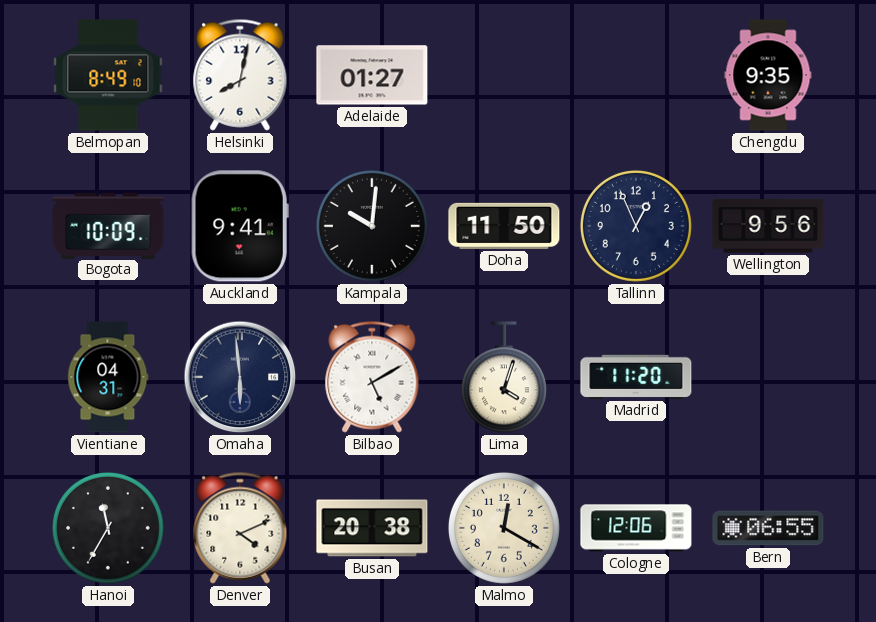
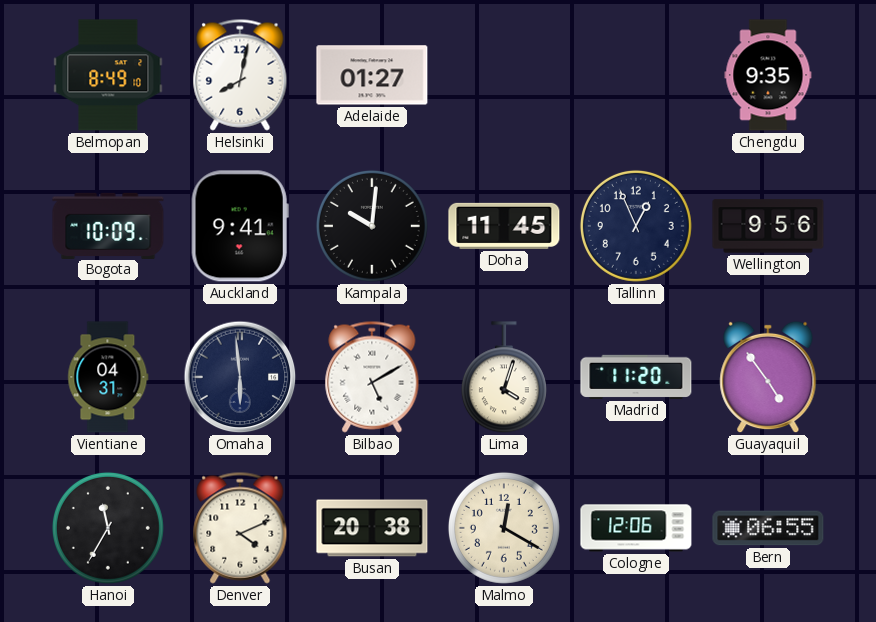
Doha: 11:50 -> 11:45
Guayaquil: none -> 4:54
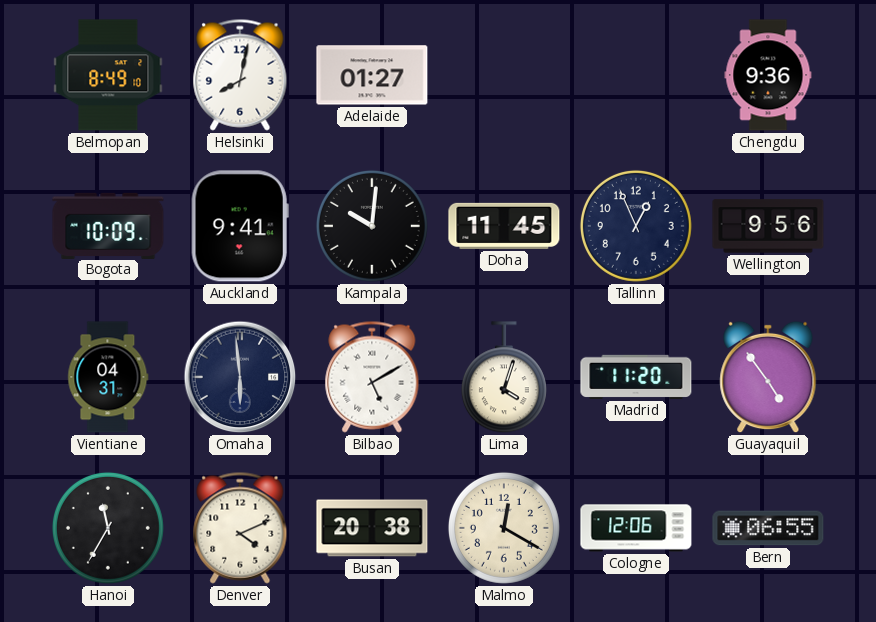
Chengdu: 9:35 -> 9:36
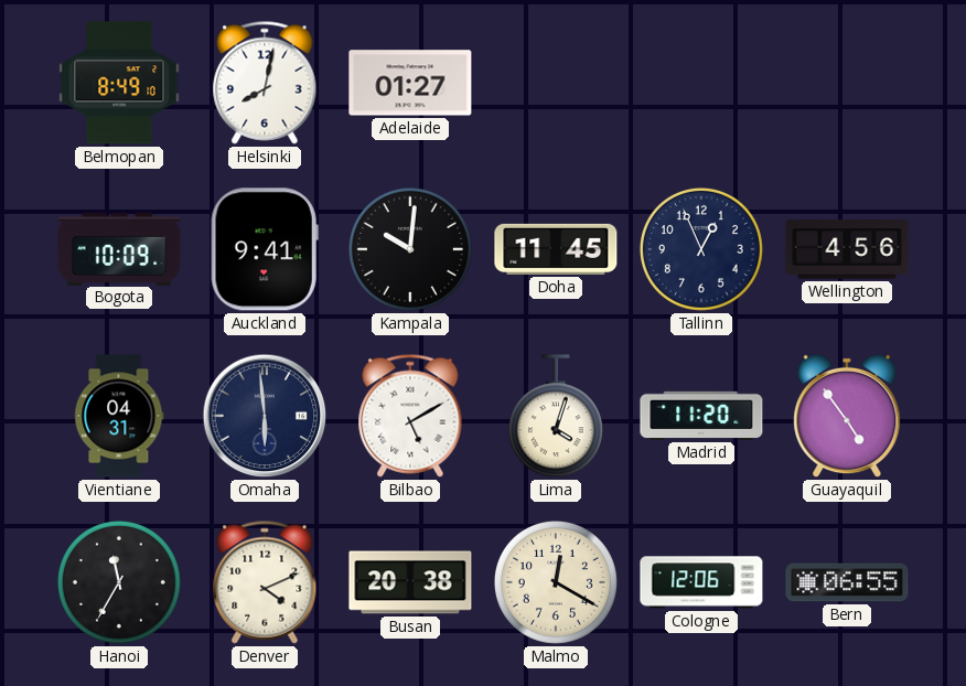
Chengdu: 9:36 -> none
Wellington: 9:56 -> 4:56
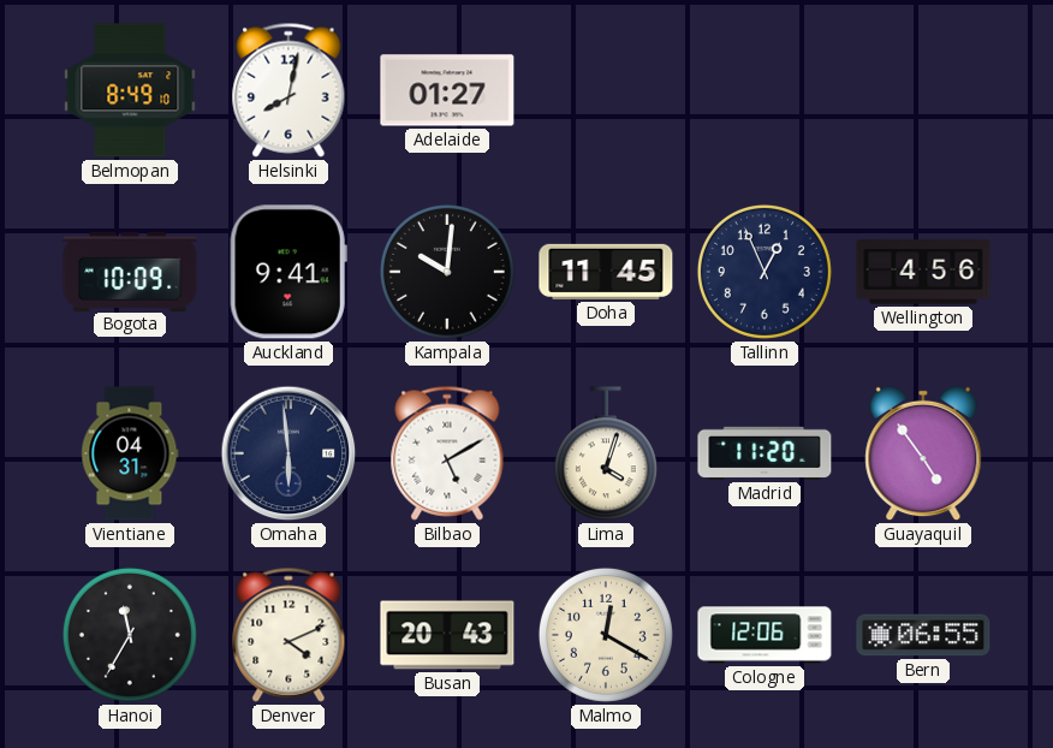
Busan: 20:38 -> 20:43
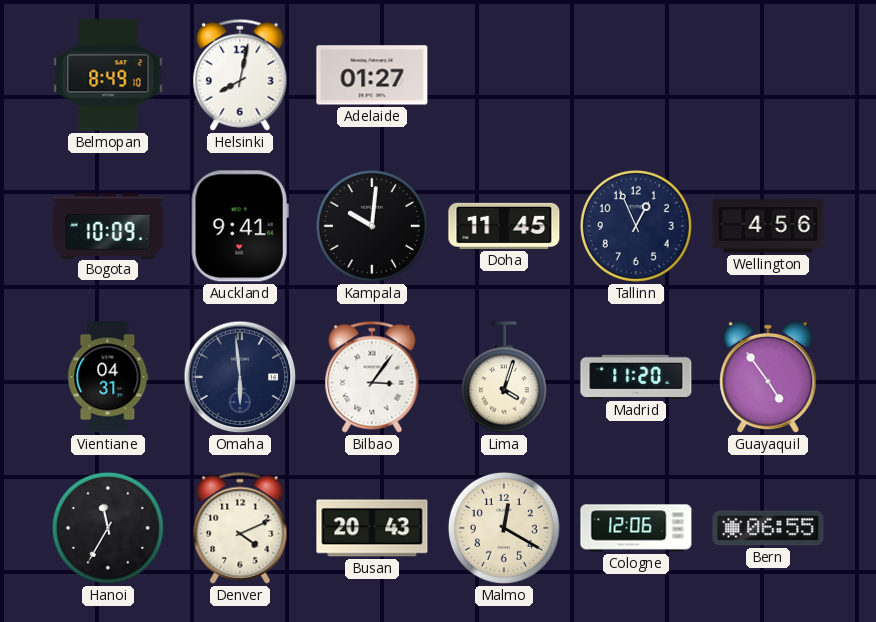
Bilbao: 5:10 -> 3:06
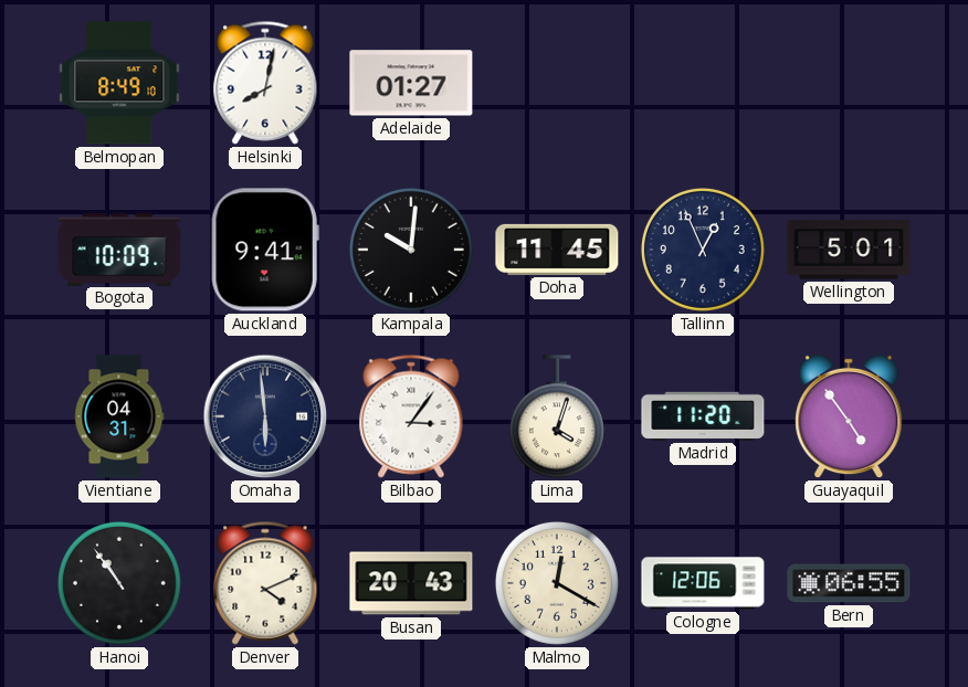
Wellington: 4:56 -> 5:01
Hanoi: 11:35 -> 10:54
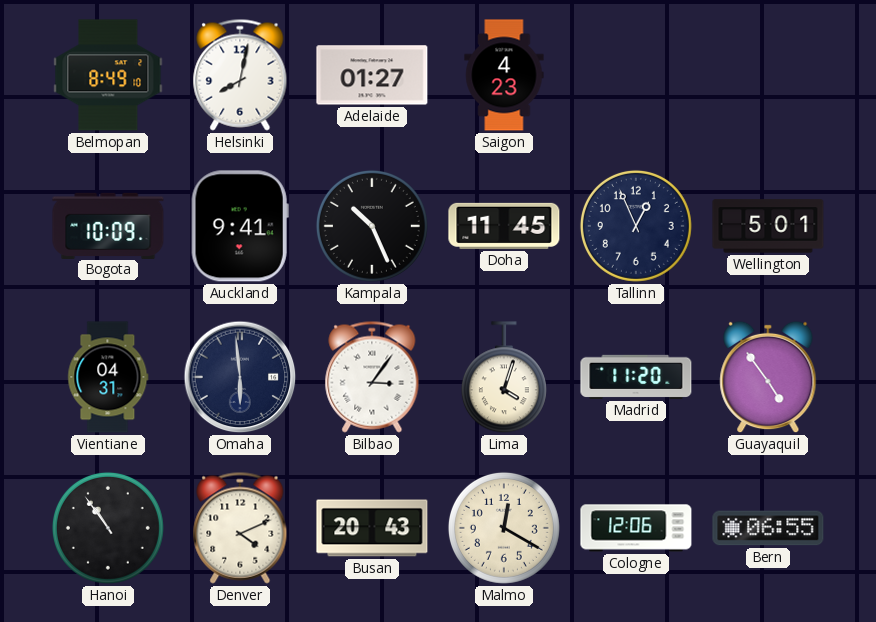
Saigon: none -> 4:23
Kampala: 10:01 -> 10:26
